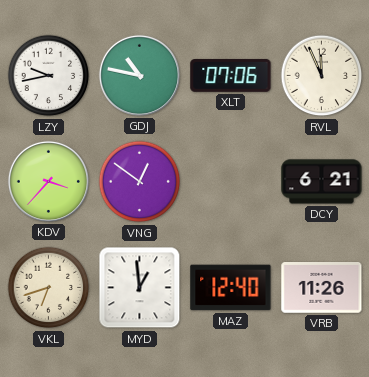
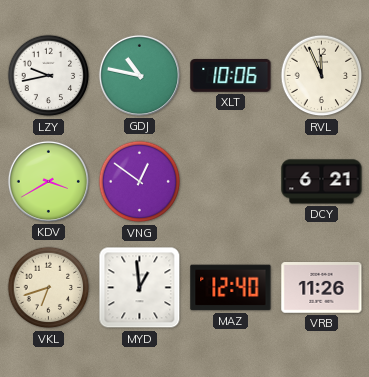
XLT: 07:06 -> 10:06
KDV: 3:37 -> 3:40
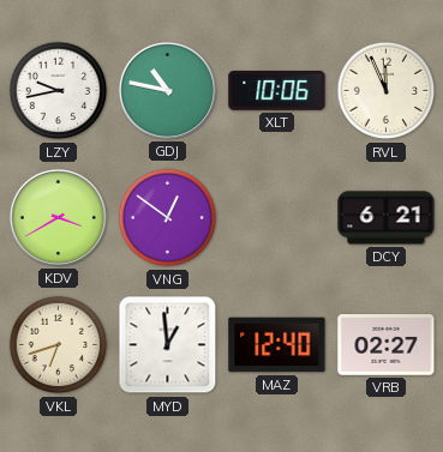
VRB: 11:26 -> 02:27
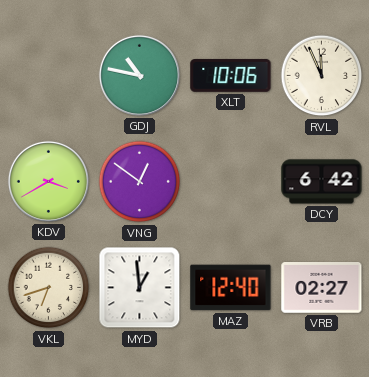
LZY: 9:43 -> none
DCY: 6:21 -> 6:42
